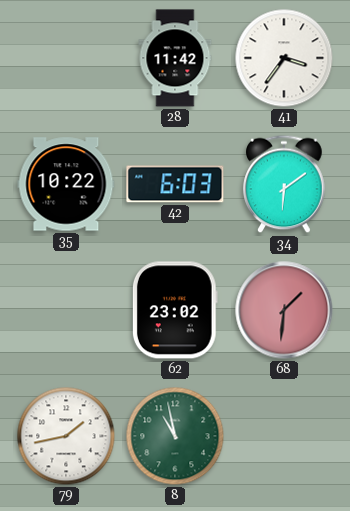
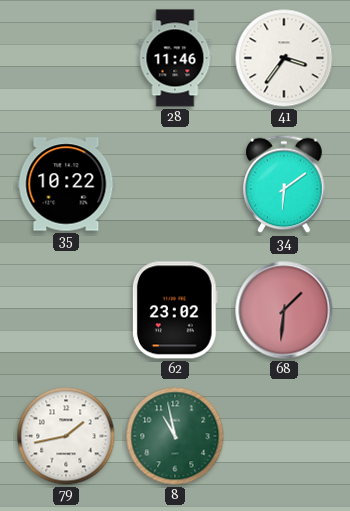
28: 11:42 -> 11:46
42: 6:03 -> none
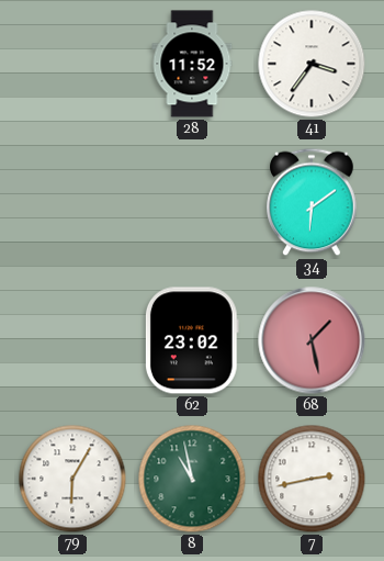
28: 11:46 -> 11:52
35: 10:22 -> none
68: 1:31 -> 1:28
79: 1:43 -> 6:05
7: none -> 2:43
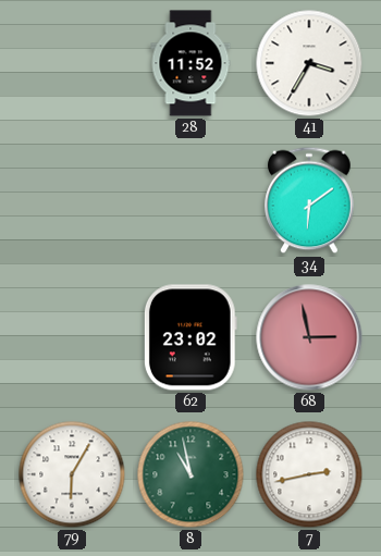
41: 3:36 -> 3:35
68: 1:28 -> 2:58
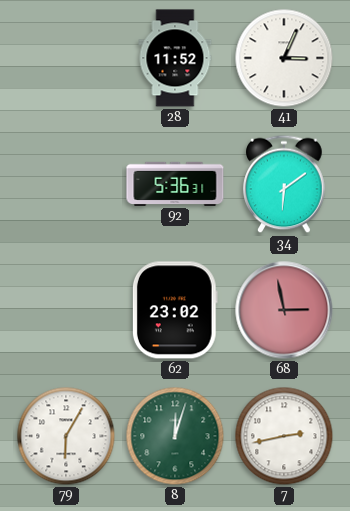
41: 3:35 -> 3:04
92: none -> 5:36
8: 10:58 -> 12:03
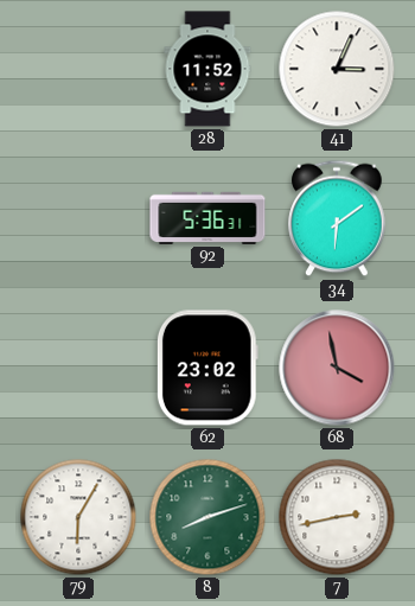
68: 2:58 -> 3:58
8: 12:03 -> 8:12
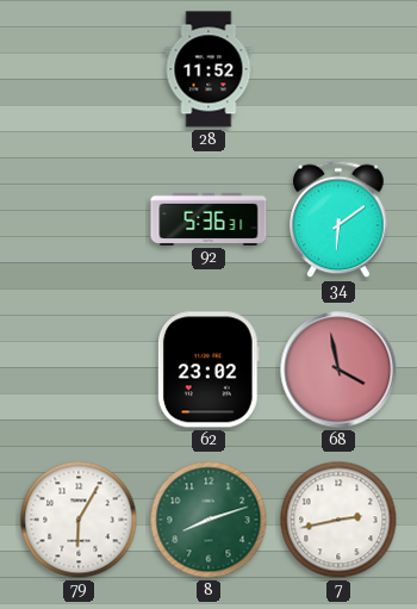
41: 3:04 -> none
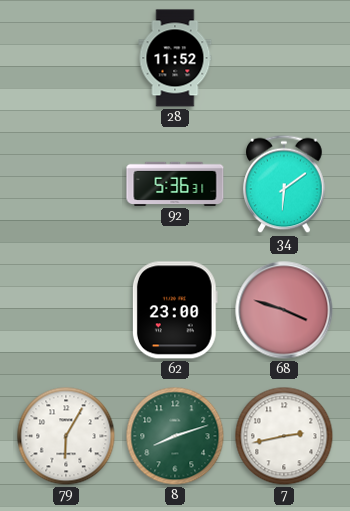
62: 23:02 -> 23:00
68: 3:58 -> 3:48
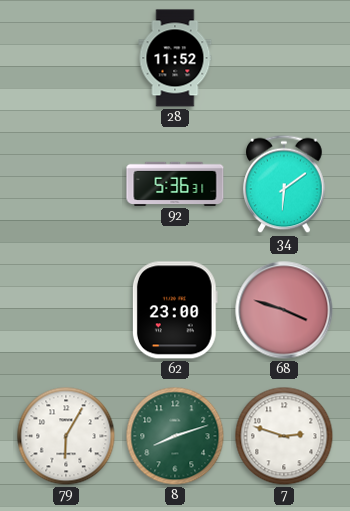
7: 2:43 -> 2:48
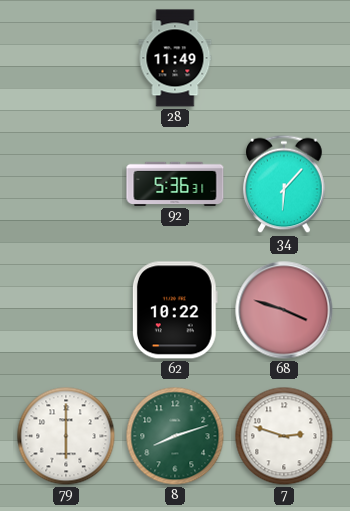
28: 11:52 -> 11:49
34: 6:09 -> 6:07
62: 23:00 -> 10:22
79: 6:05 -> 6:00
